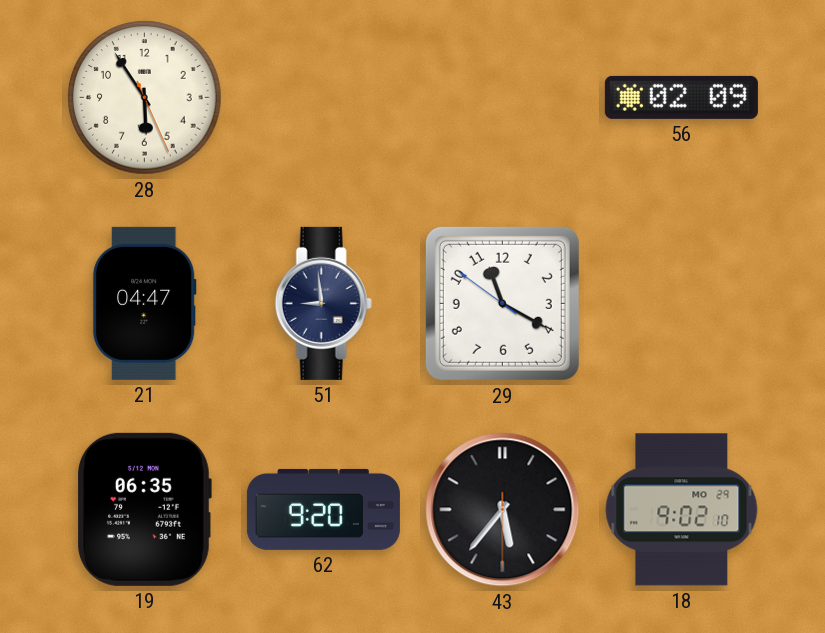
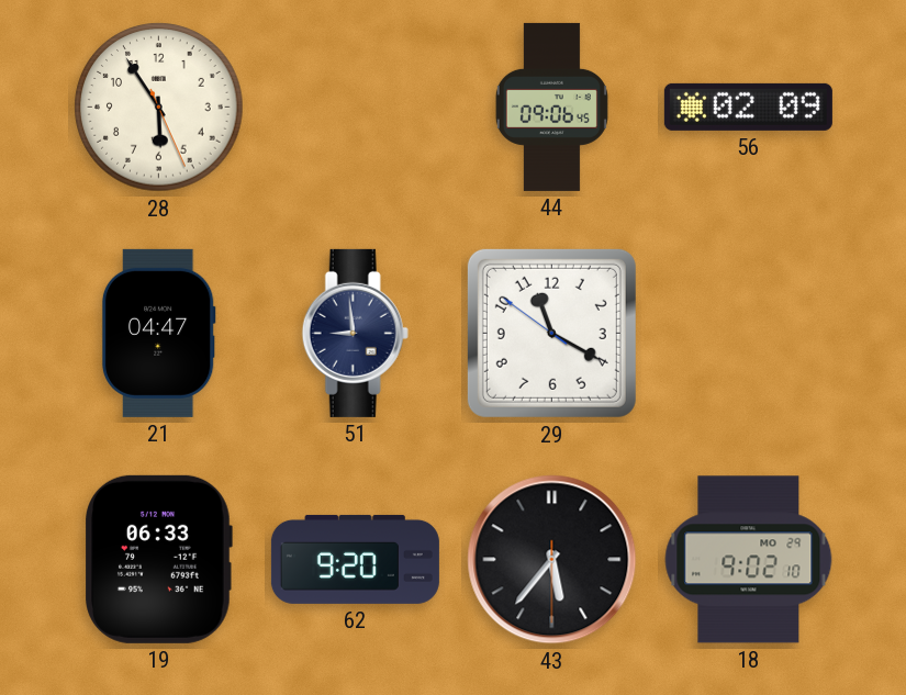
44: none -> 09:06
19: 06:35 -> 06:33
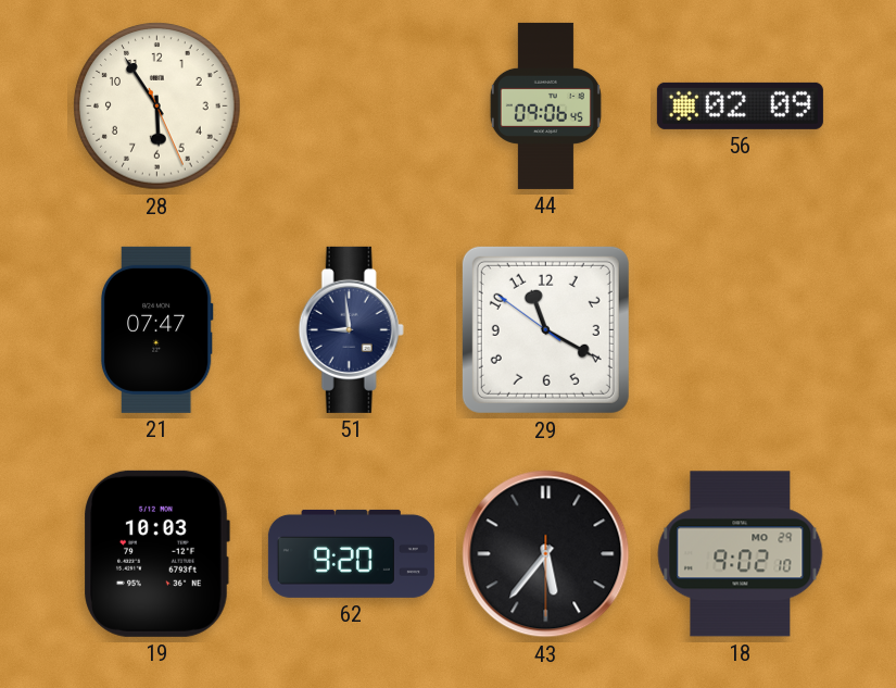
21: 04:47 -> 07:47
19: 06:33 -> 10:03
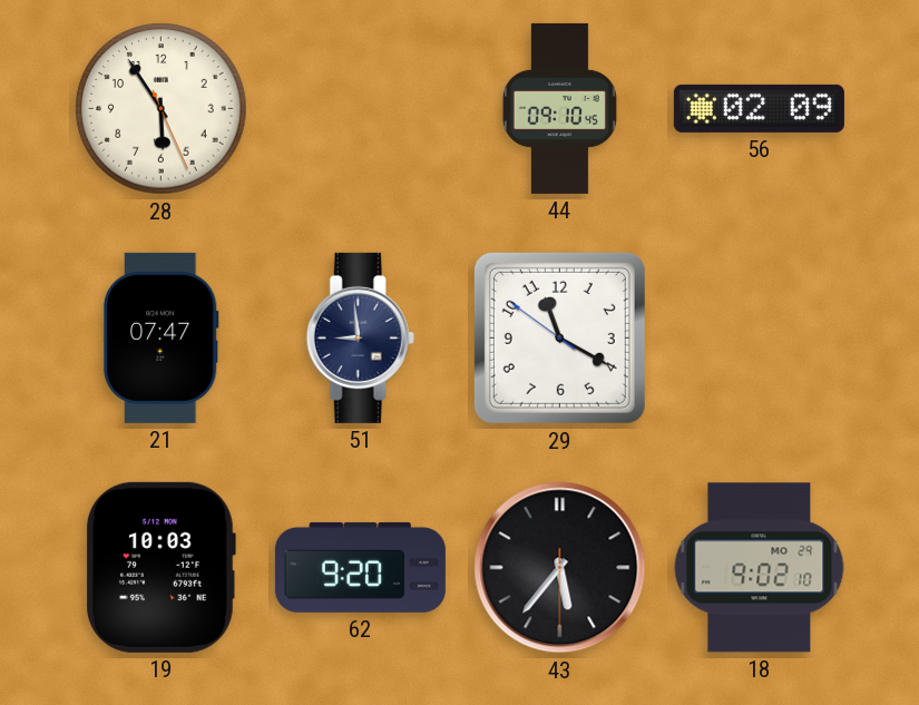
44: 09:06 -> 09:10
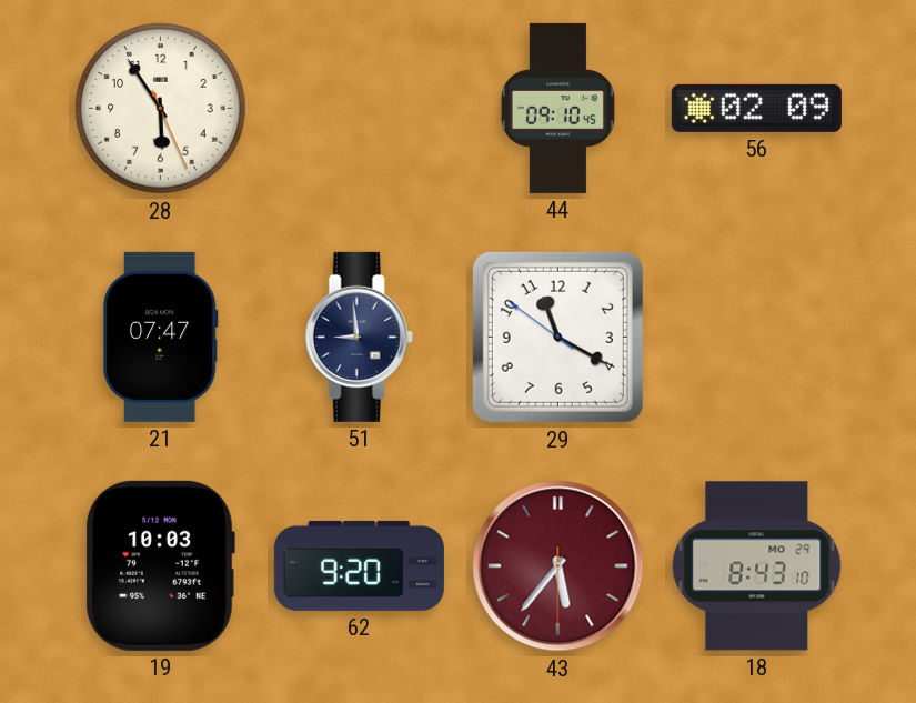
43 dial: black -> burgundy
18: 9:02 -> 8:43
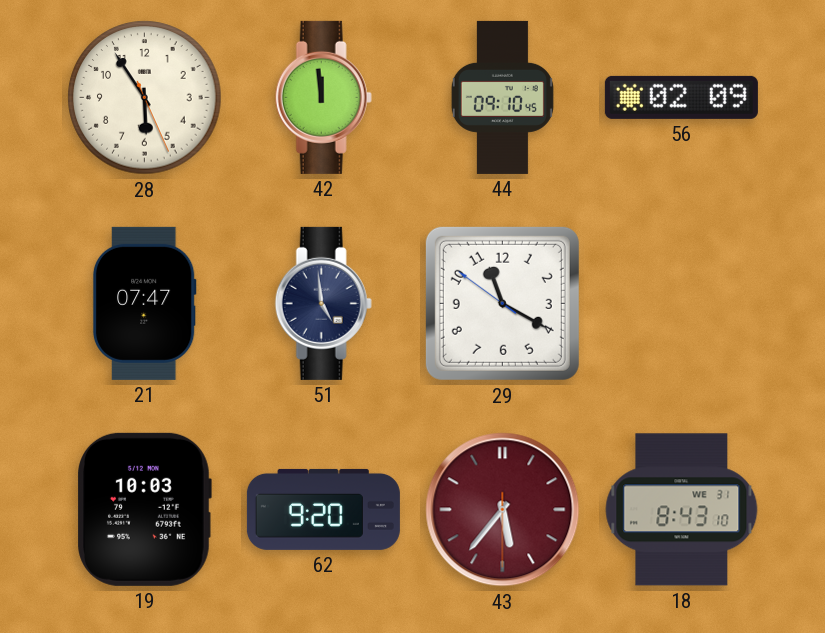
42: none -> 11:59
51: 8:59 -> 4:59
18 date: MO 29 -> WE 31
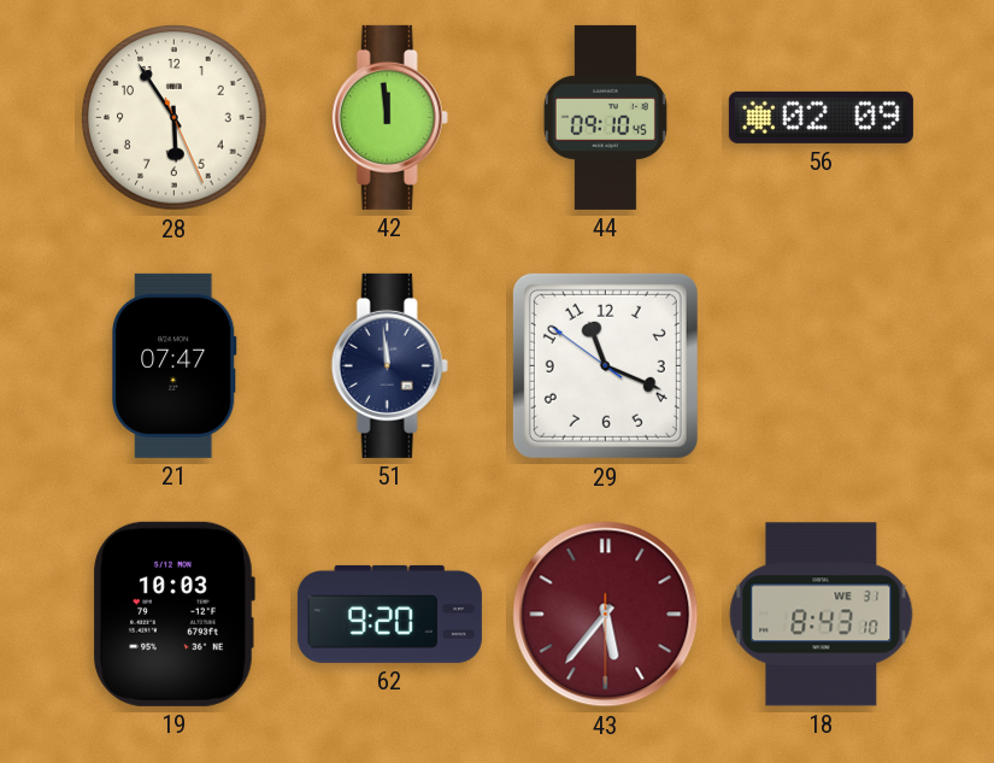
51: 4:59 -> 11:59
29: 11:19 -> 11:18
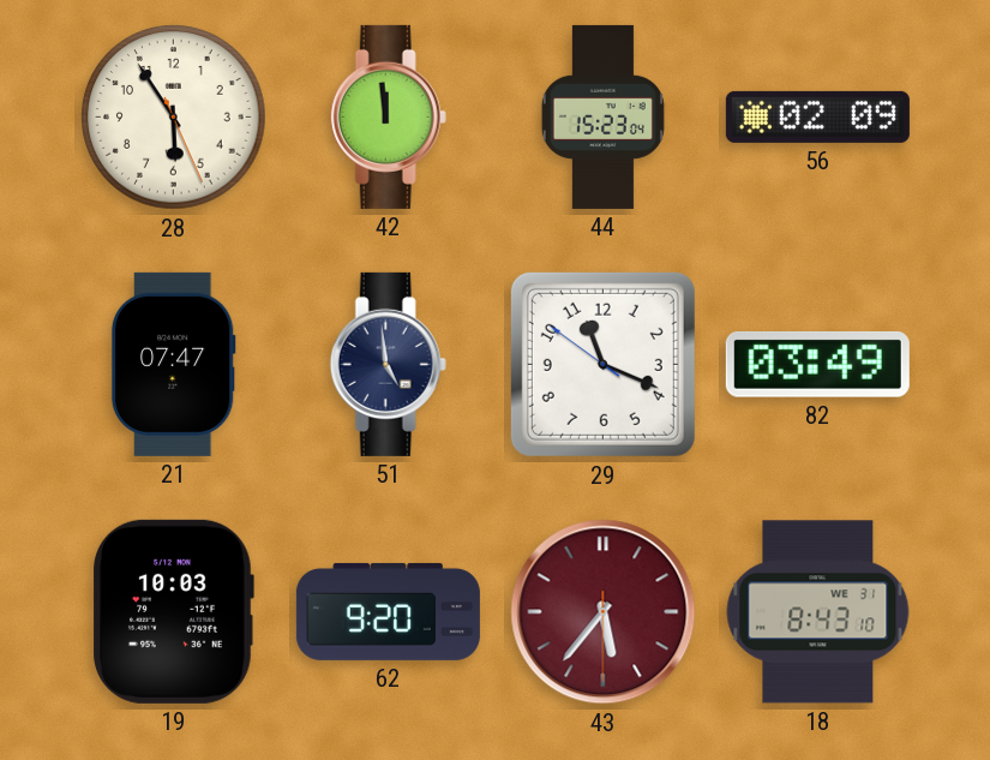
44: 09:10 -> 15:23
51: 11:59 -> 4:59
82: none -> 03:49
